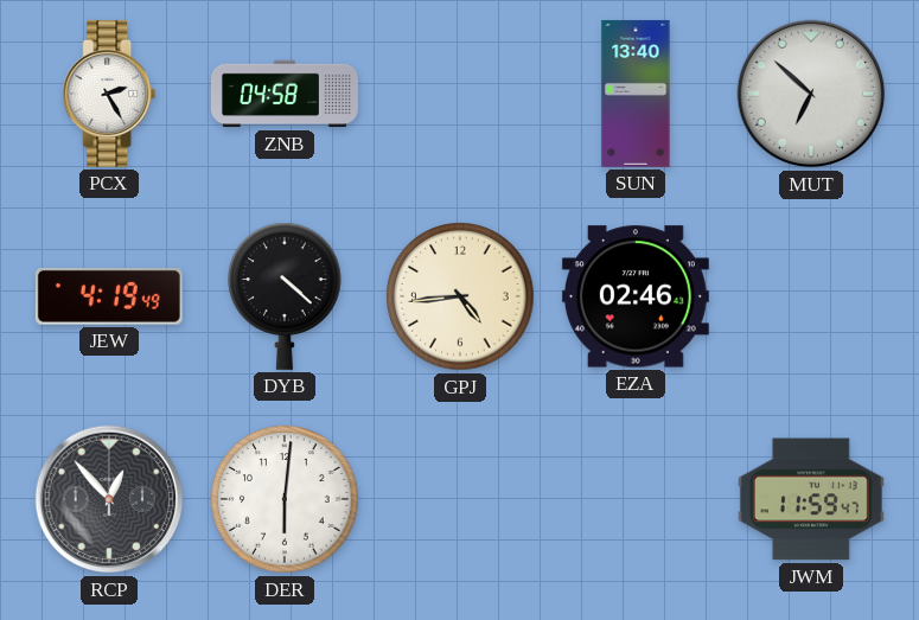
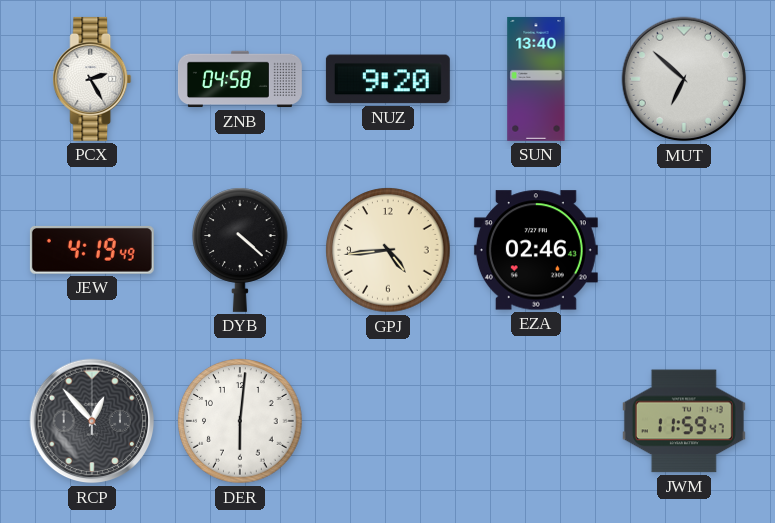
NUZ: none -> 9:20
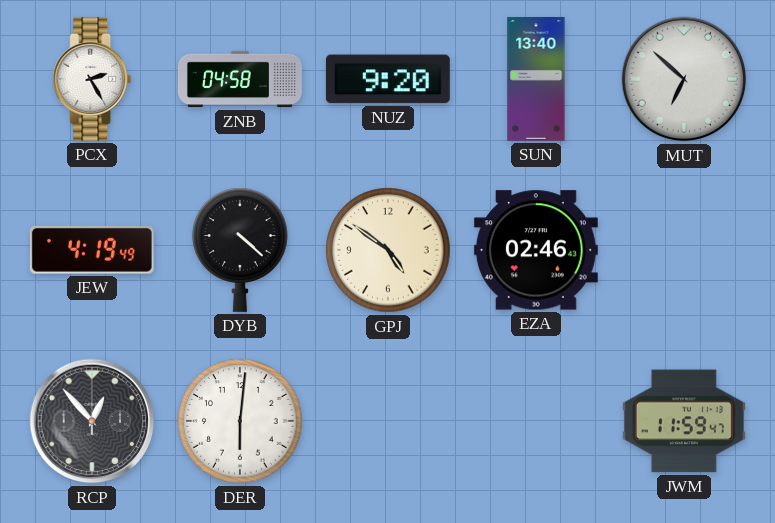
GPJ: 4:44 -> 4:51
